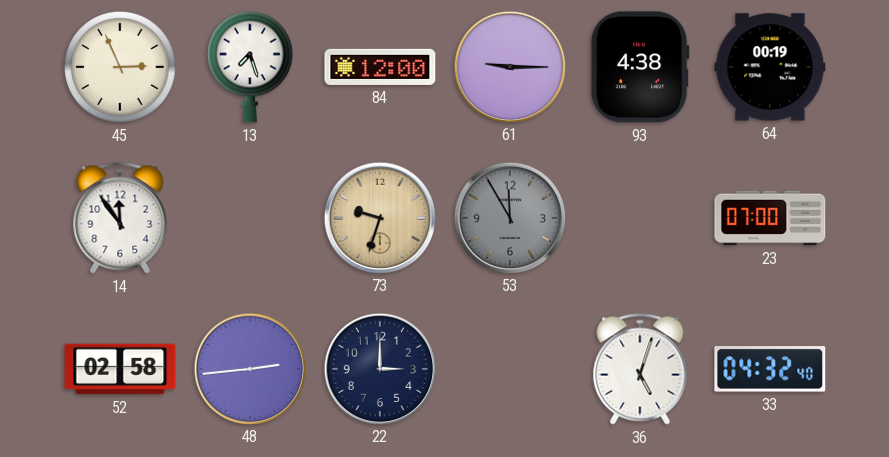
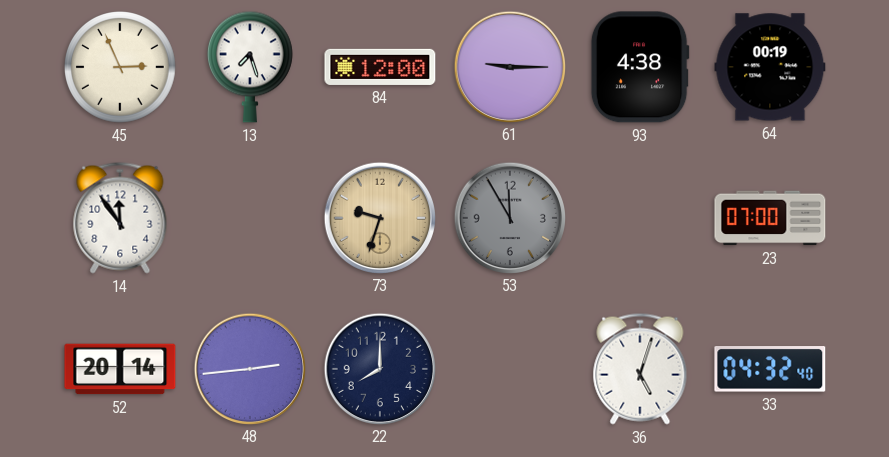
52: 02:58 -> 20:14
22: 3:00 -> 8:00
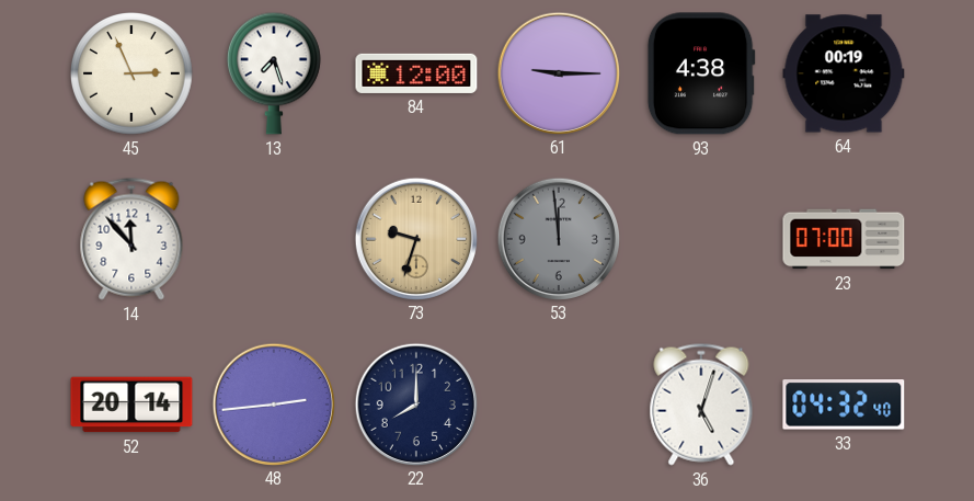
14: 11:54 -> 11:53
53: 11:55 -> 11:59
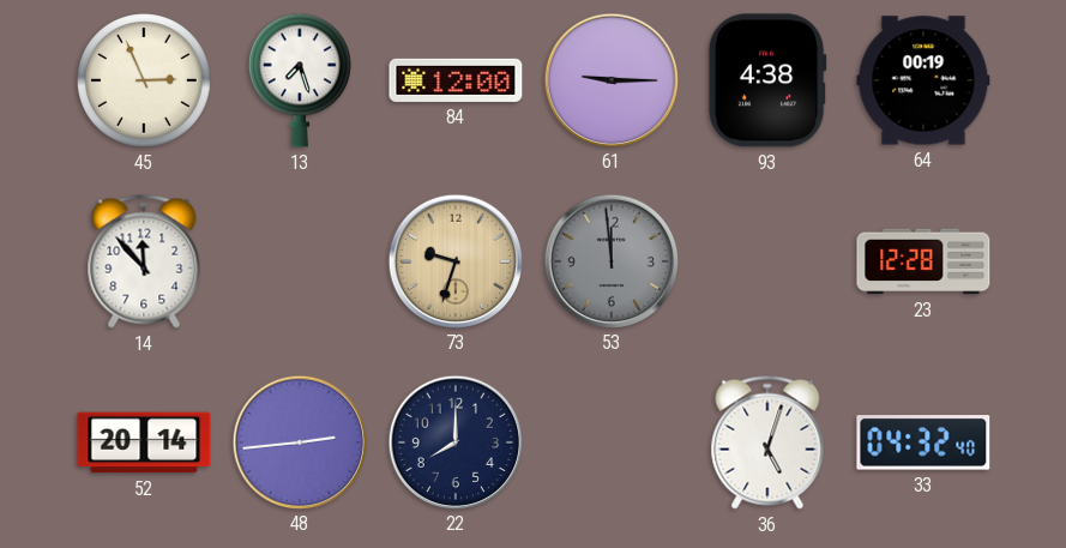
23: 07:00 -> 12:28
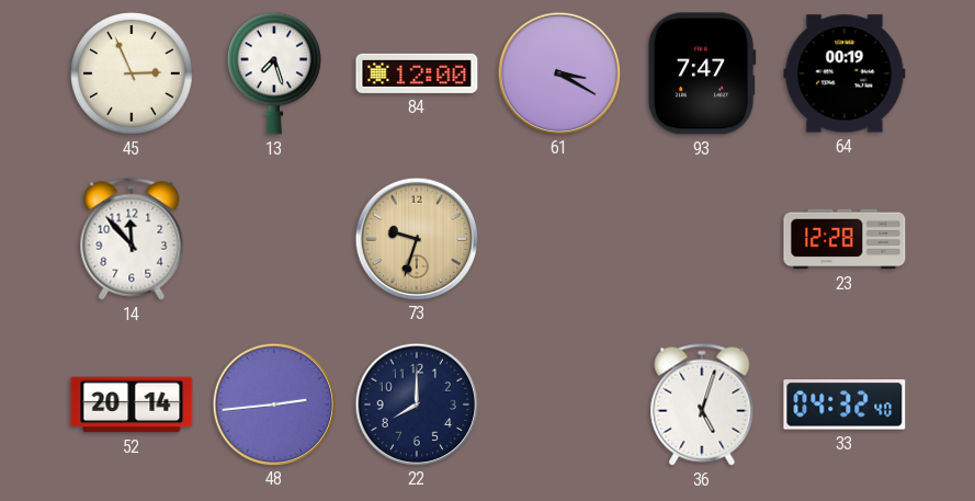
61: 9:15 -> 3:20
93: 4:38 -> 7:47
53: 11:59 -> none
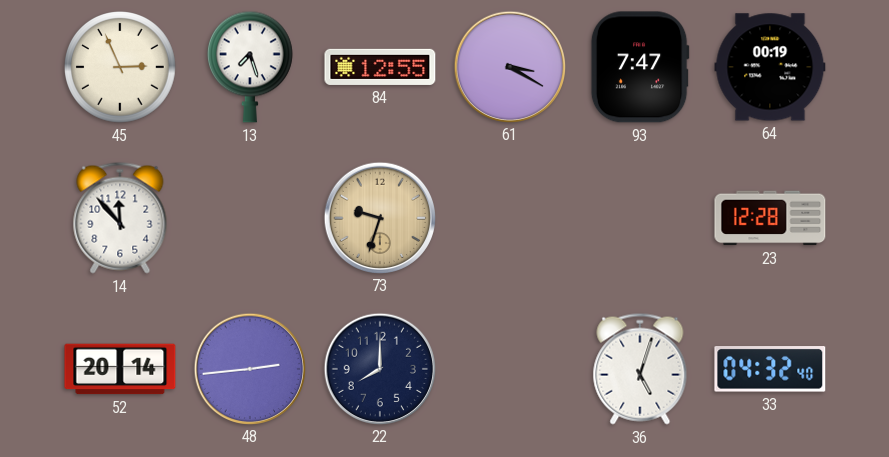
84: 12:00 -> 12:55
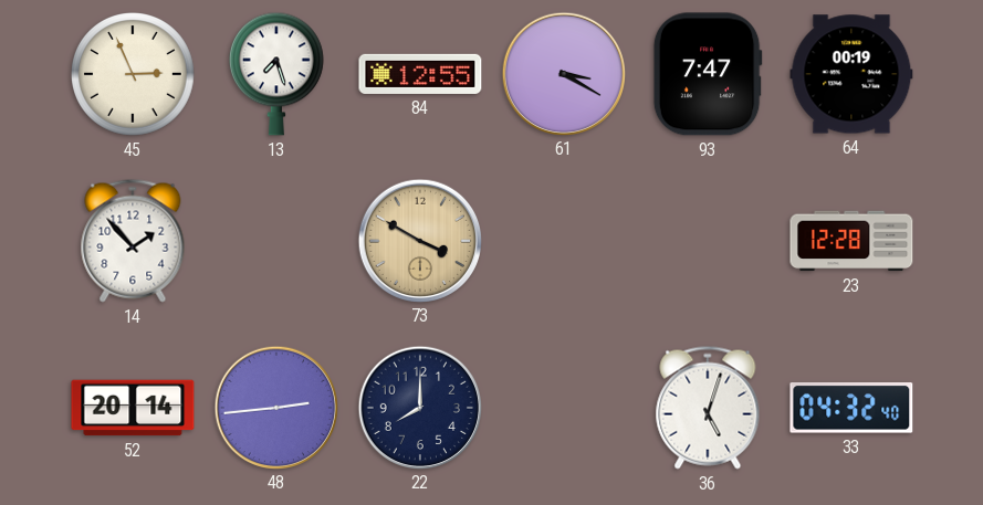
14: 11:53 -> 1:53
73: 9:33 -> 3:50
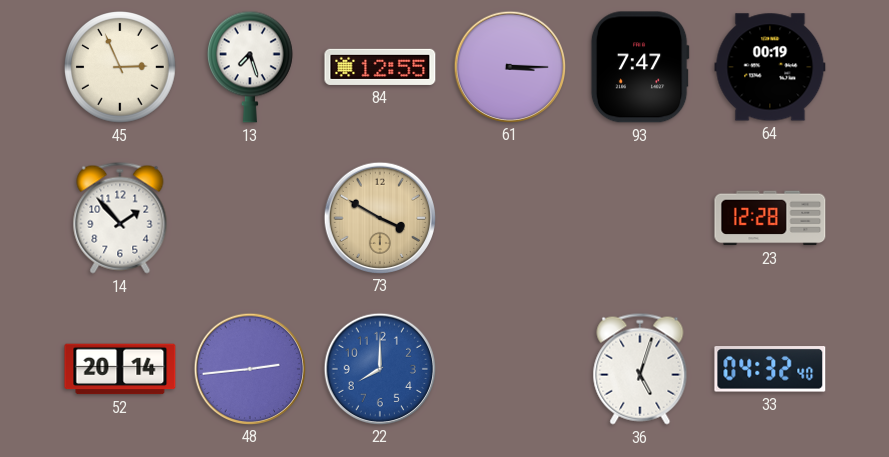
61: 3:20 -> 3:15
22 dial: navy -> blue
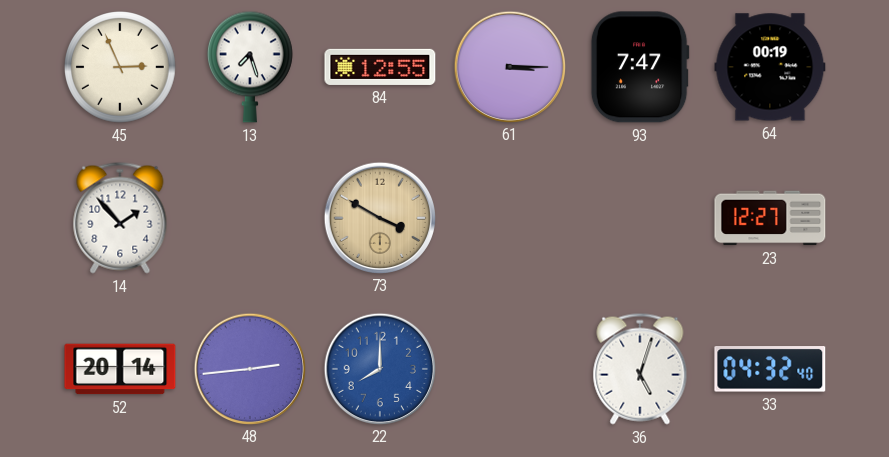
23: 12:28 -> 12:27
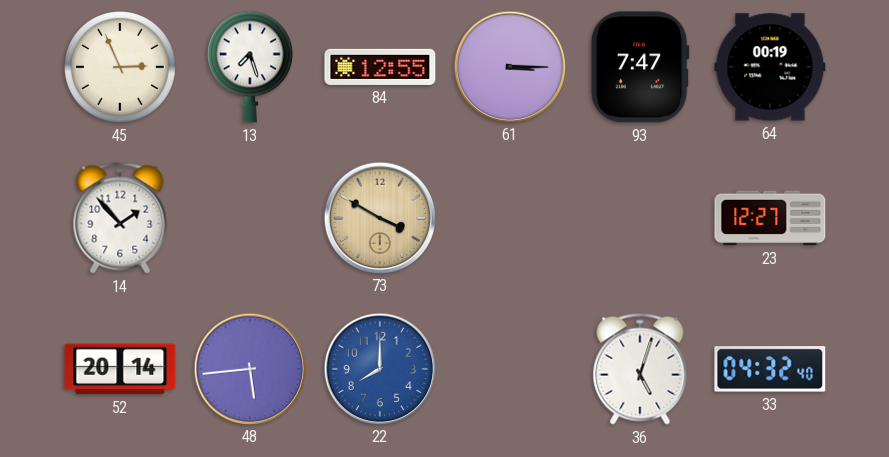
48: 2:44 -> 5:44
